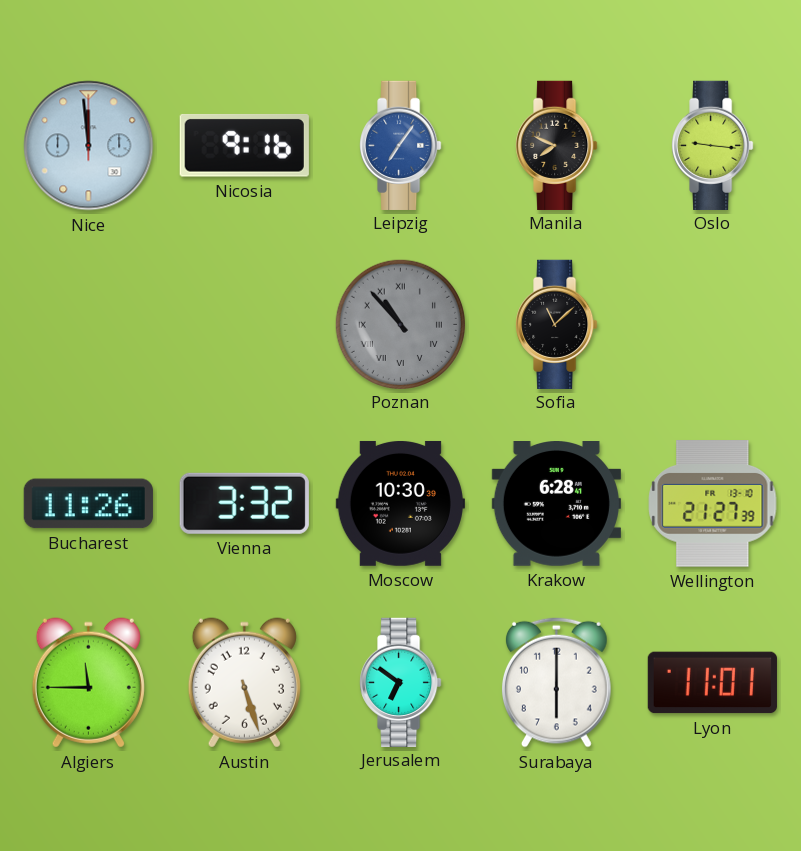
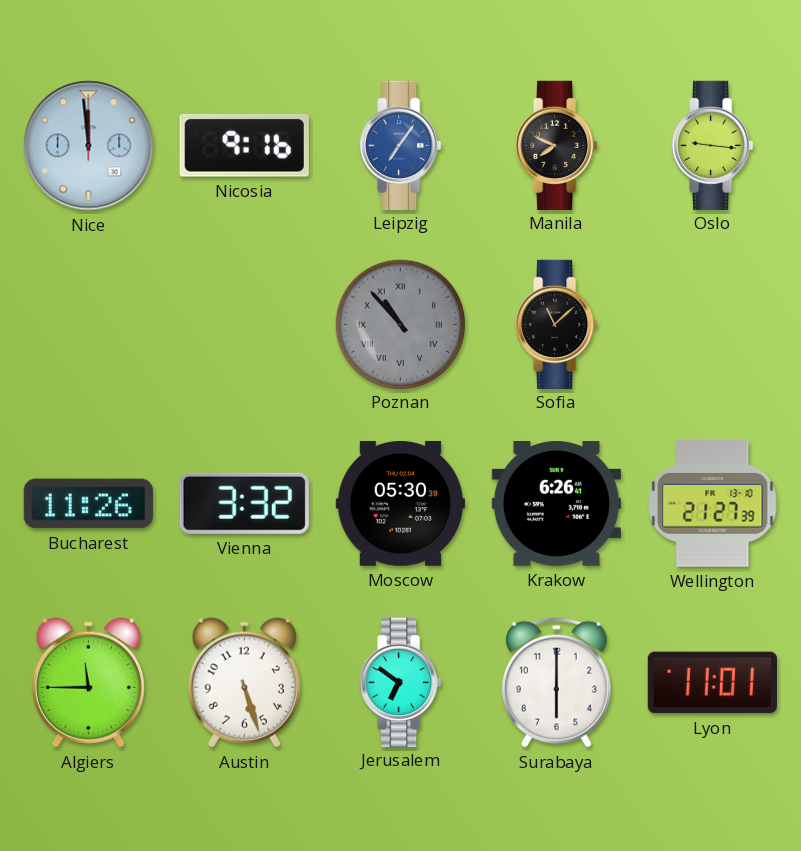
Moscow: 10:30 -> 05:30
Krakow: 6:28 -> 6:26
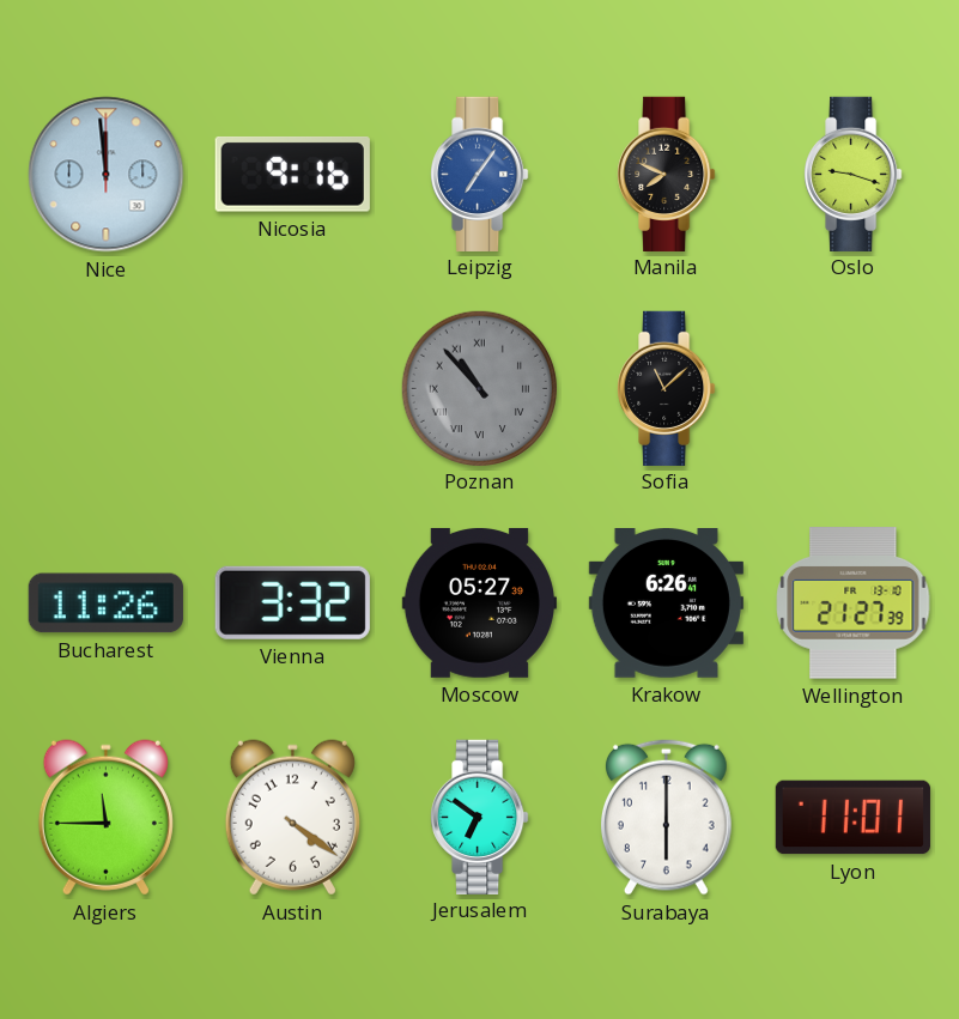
Oslo: 9:16 -> 9:18
Moscow: 05:30 -> 05:27
Austin: 5:27 -> 4:21
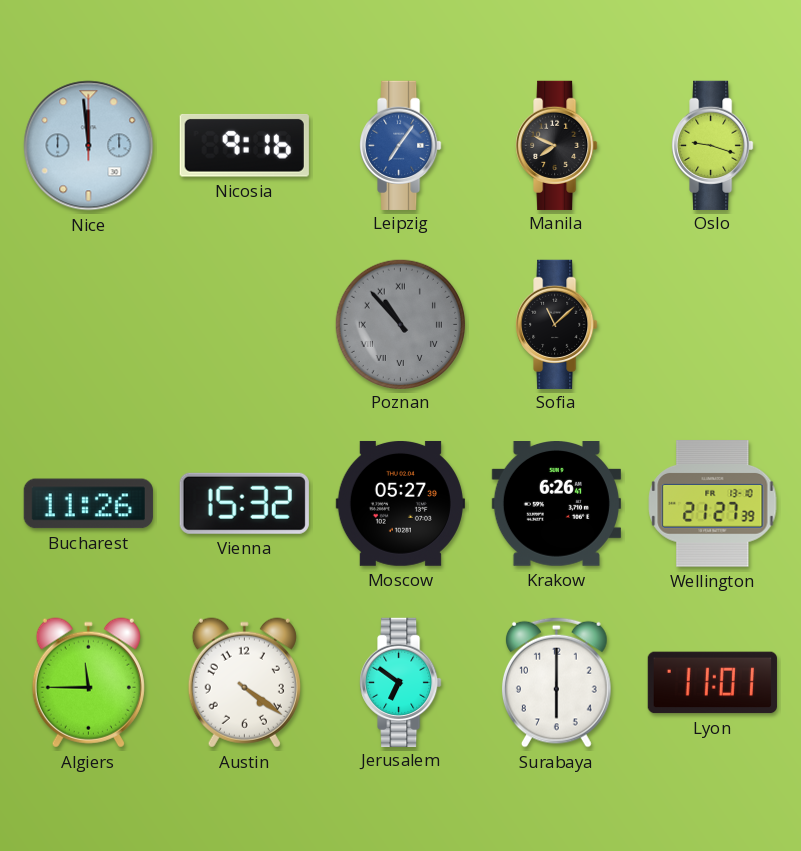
Vienna: 3:32 -> 15:32
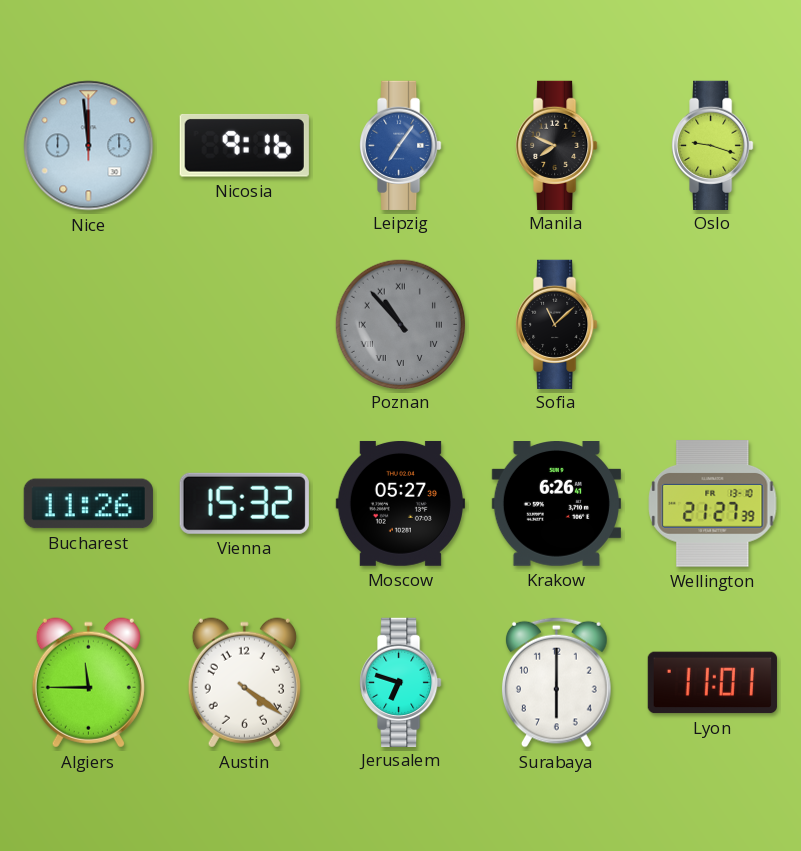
Jerusalem: 6:51 -> 6:48
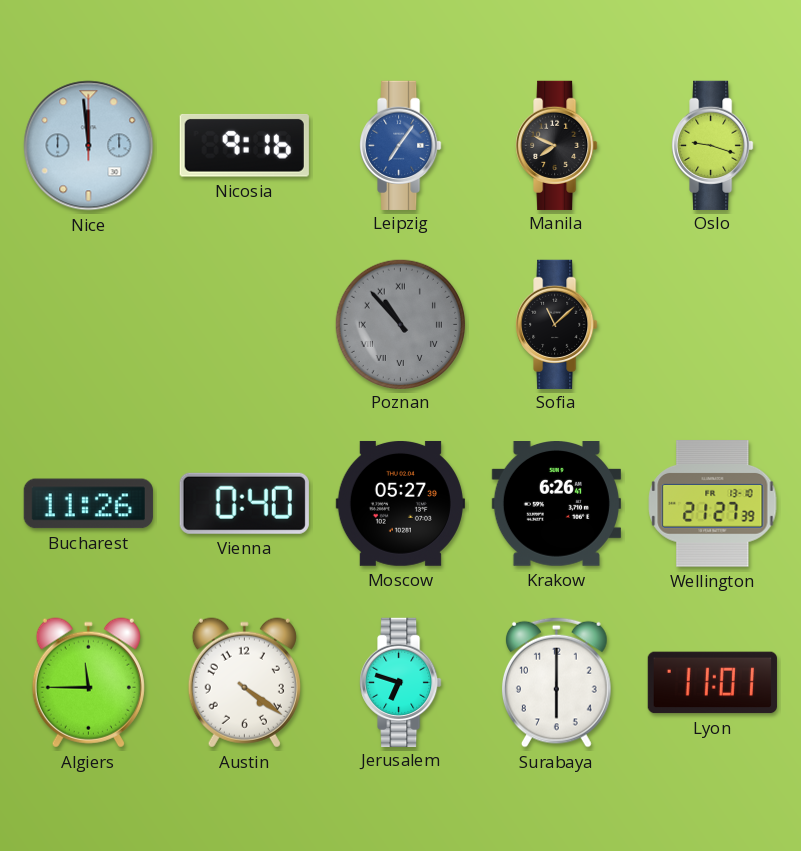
Vienna: 15:32 -> 0:40
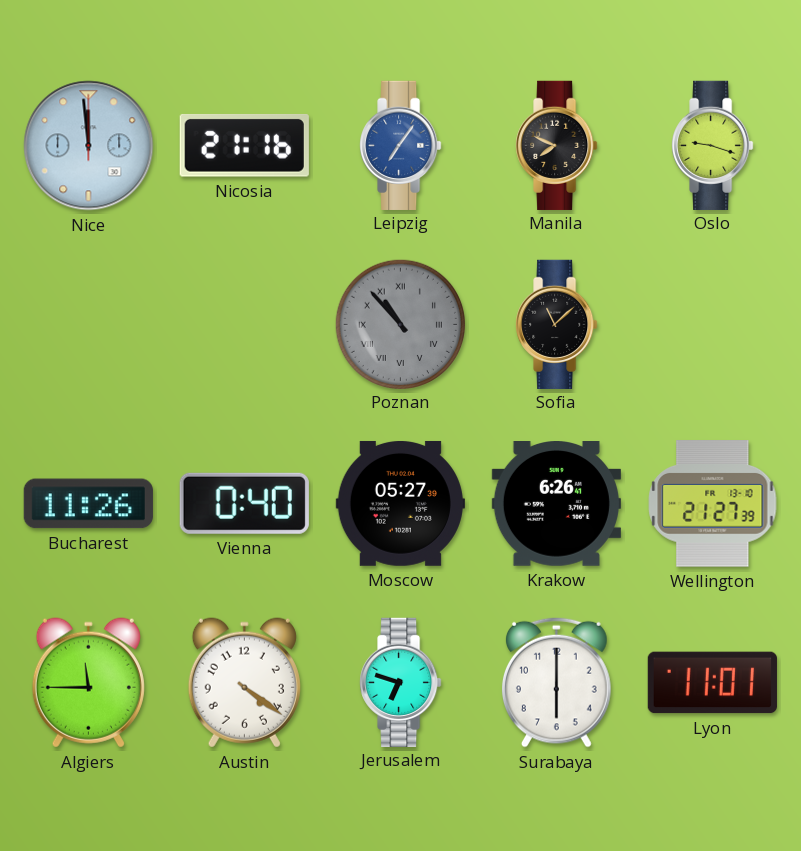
Nicosia: 9:16 -> 21:16
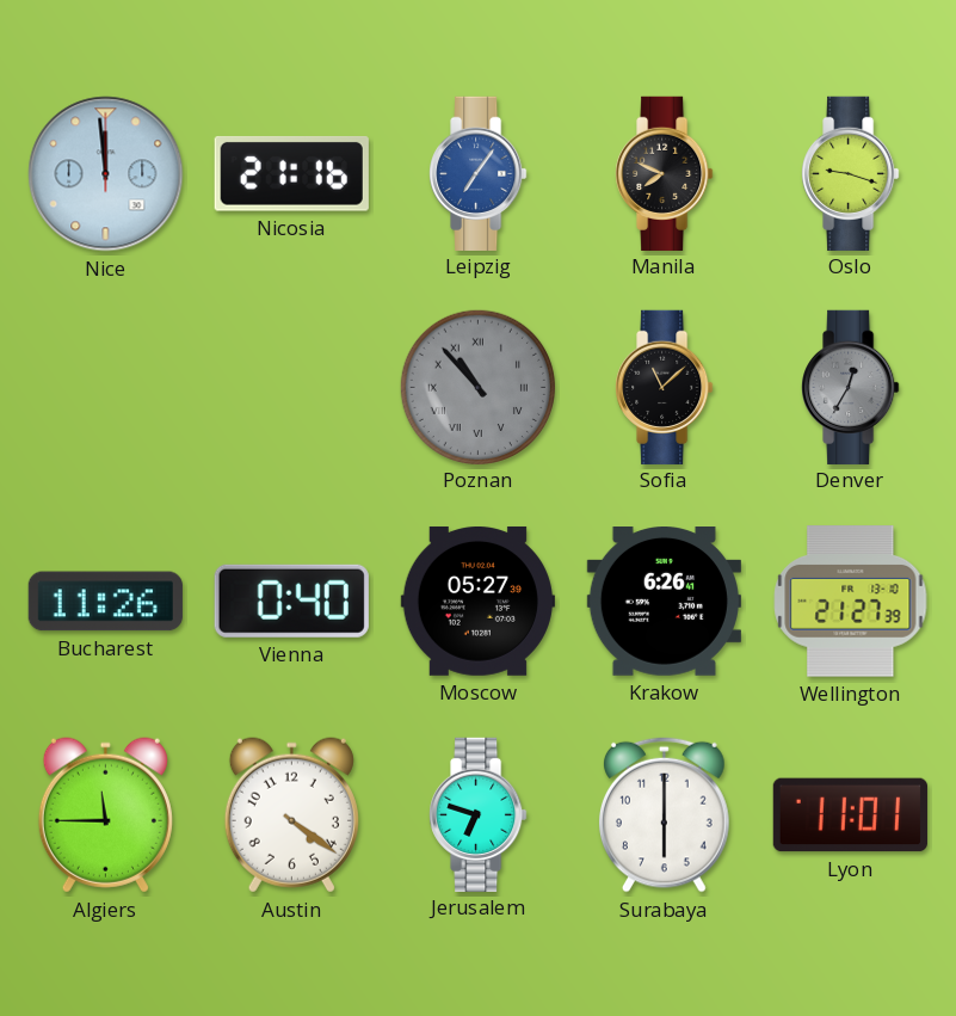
Denver: none -> 12:35
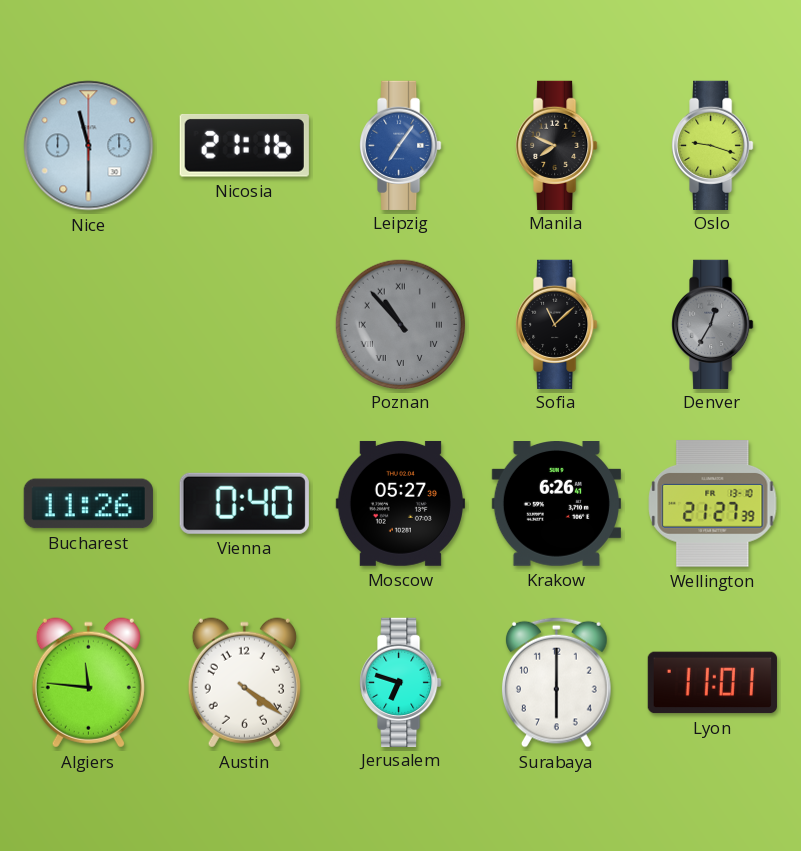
Nice: 11:59 -> 11:30
Algiers: 11:45 -> 11:46
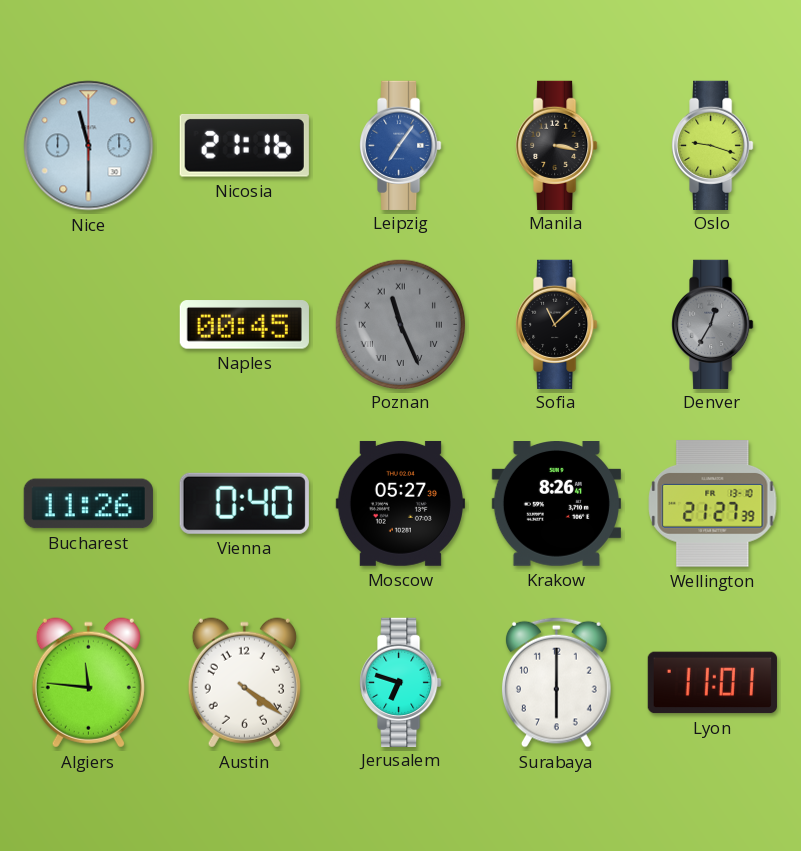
Manila: 7:49 -> 3:17
Naples: none -> 00:45
Poznan: 10:53 -> 11:26
Krakow: 6:26 -> 8:26
